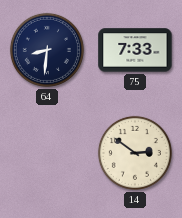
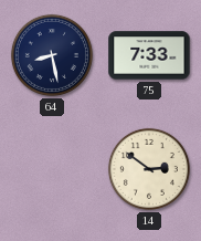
64: 8:31 -> 8:28
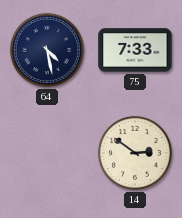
64: 8:28 -> 4:28
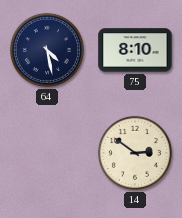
75: 7:33 -> 8:10
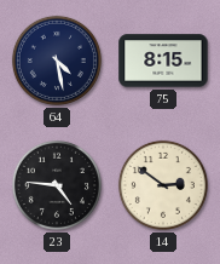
75: 8:10 -> 8:15
23: none -> 4:46
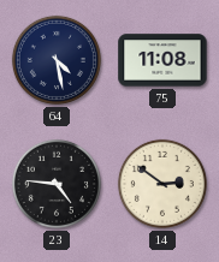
75: 8:15 -> 11:08
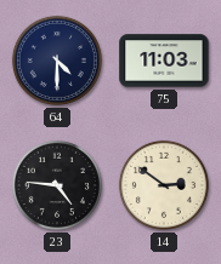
64: 4:28 -> 4:30
75: 11:08 -> 11:03
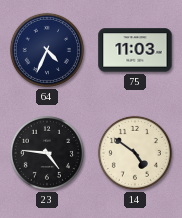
64: 4:30 -> 4:34
14: 2:51 -> 4:51
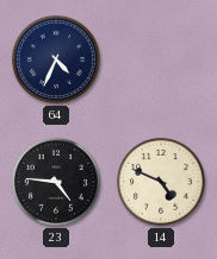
75: 11:03 -> none
14: 4:51 -> 4:49
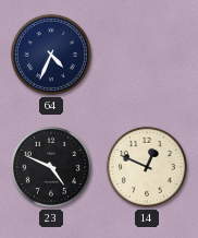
23: 4:46 -> 4:49
14: 4:49 -> 12:49
